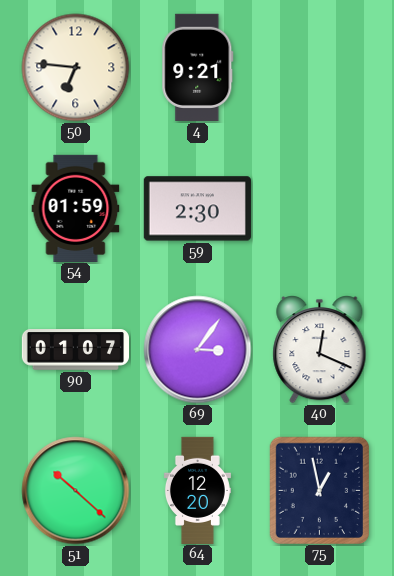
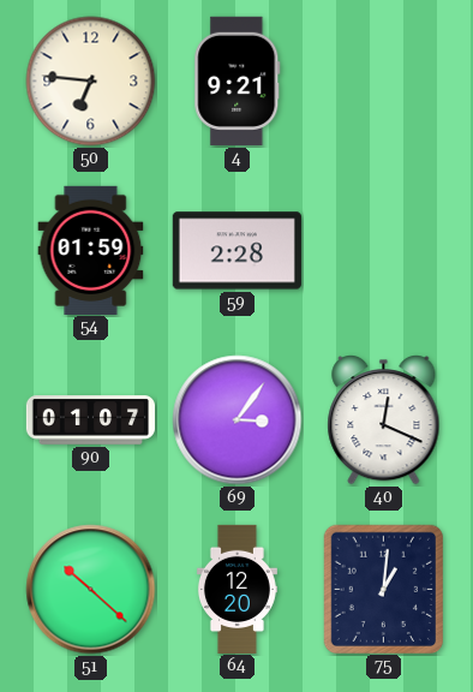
59: 2:30 -> 2:28
75: 12:58 -> 1:01
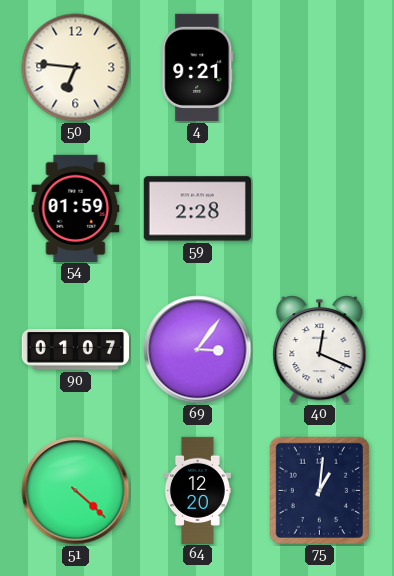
51: 10:22 -> 4:22
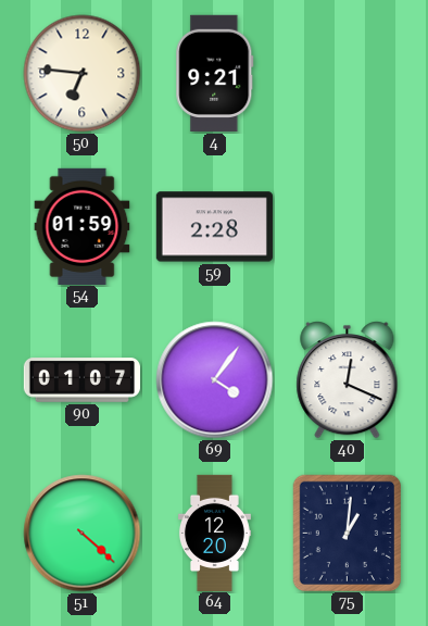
69: 3:06 -> 4:06
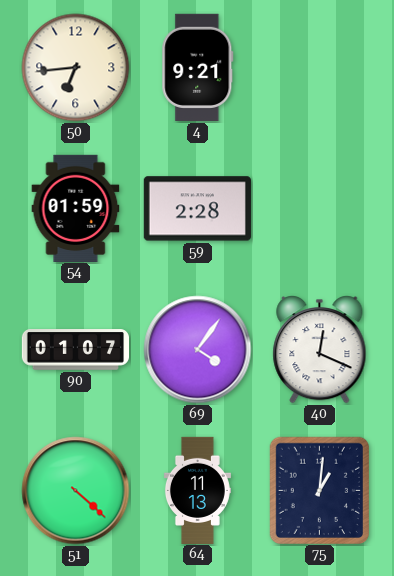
50: 6:46 -> 6:44
64: 12:20 -> 11:13
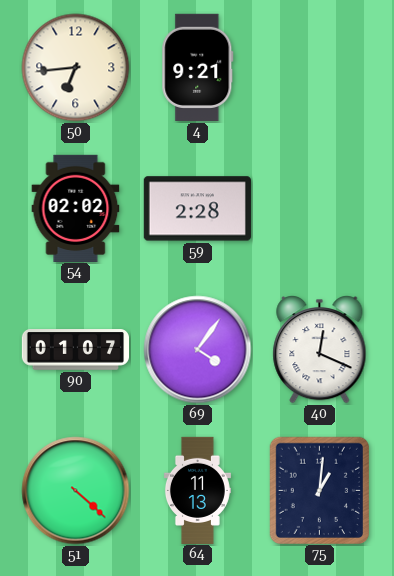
54: 01:59 -> 02:02
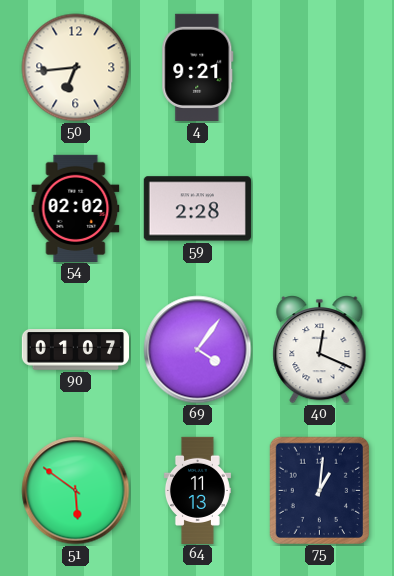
51: 4:22 -> 5:51
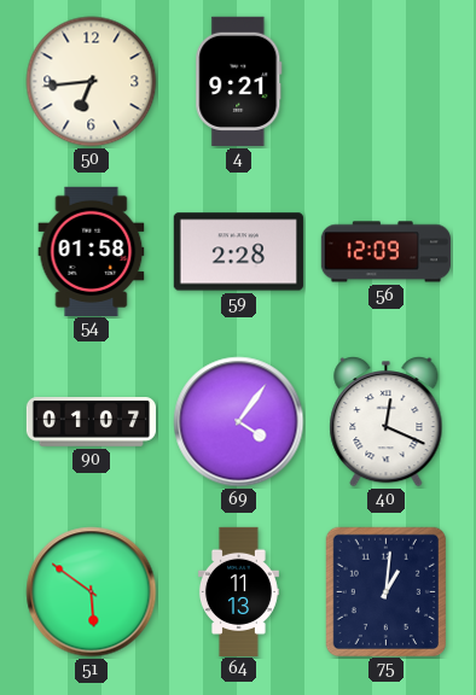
54: 02:02 -> 01:58
56: none -> 12:09
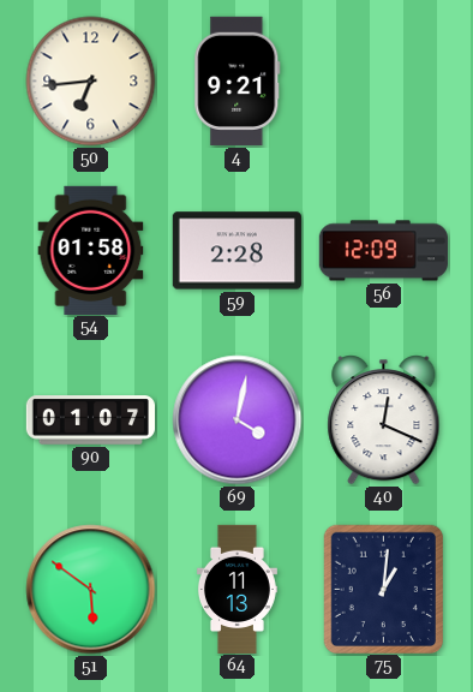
69: 4:06 -> 4:02
